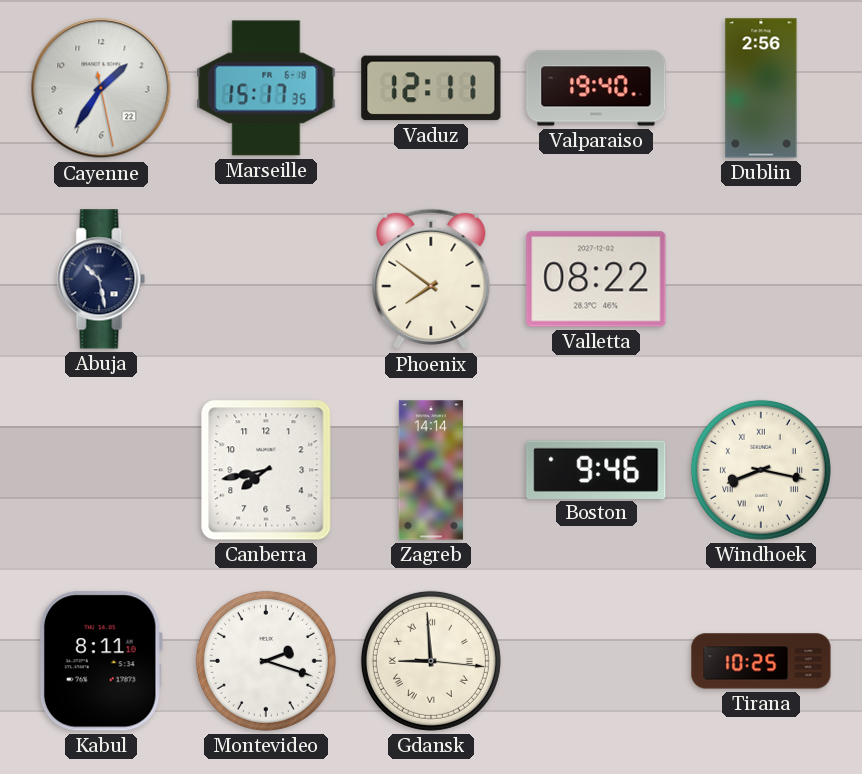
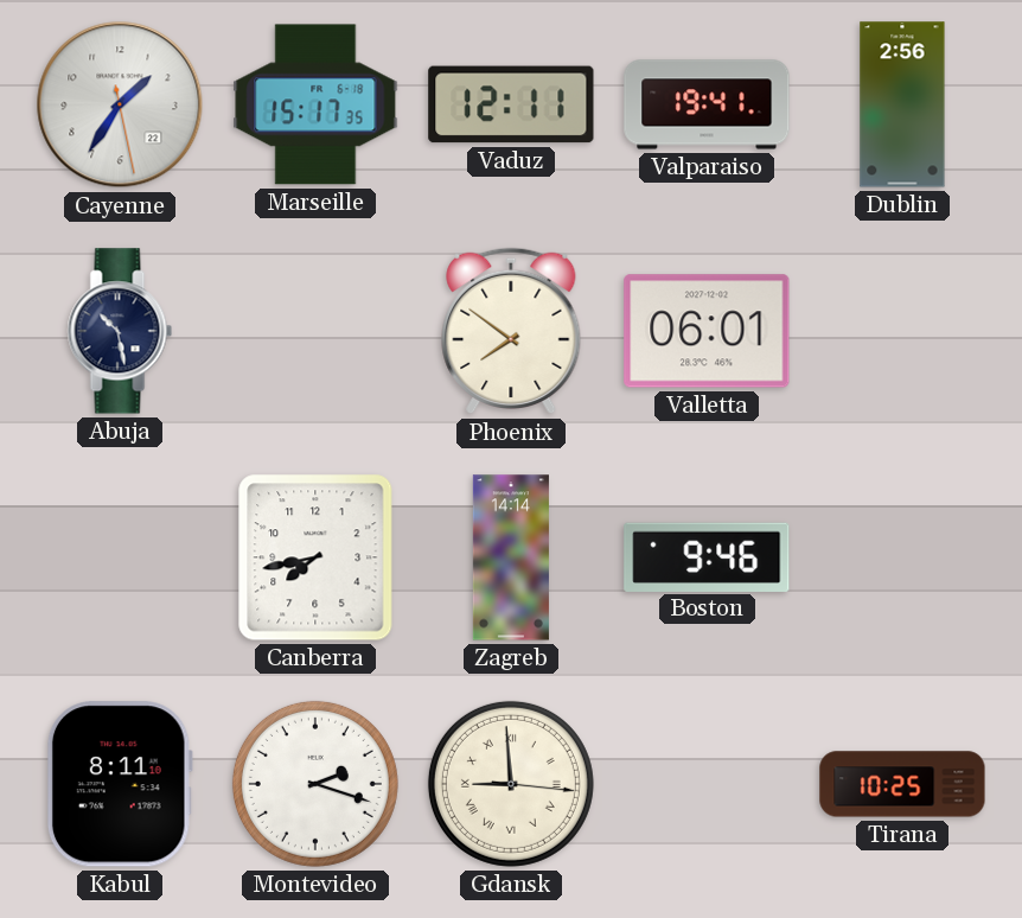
Valparaiso: 19:40 -> 19:41
Valletta: 08:22 -> 06:01
Windhoek: 8:17 -> none
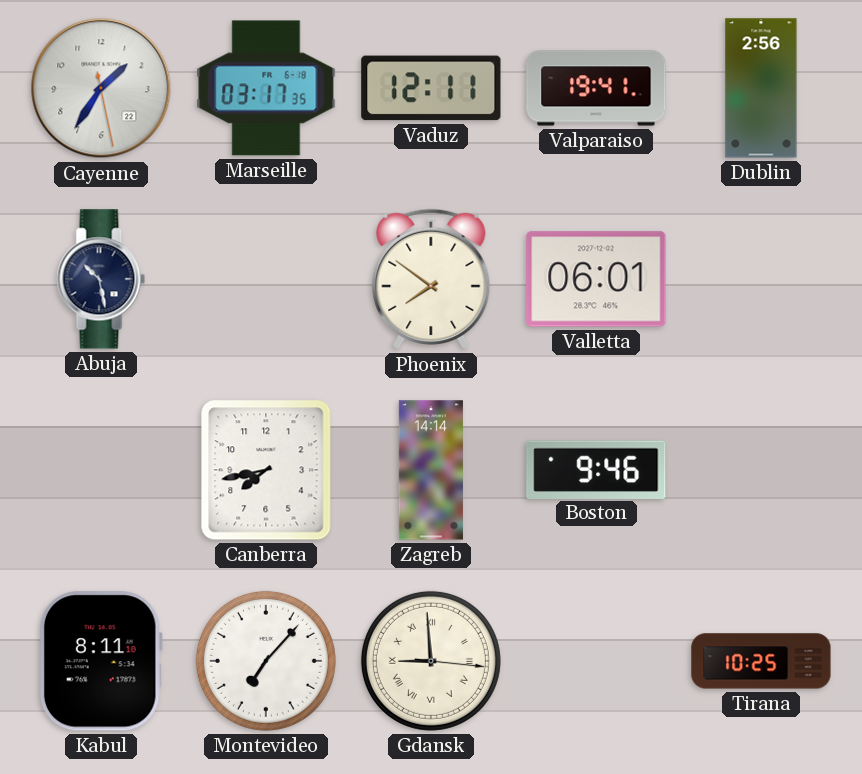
Marseille: 15:17 -> 03:17
Montevideo: 2:18 -> 7:07
